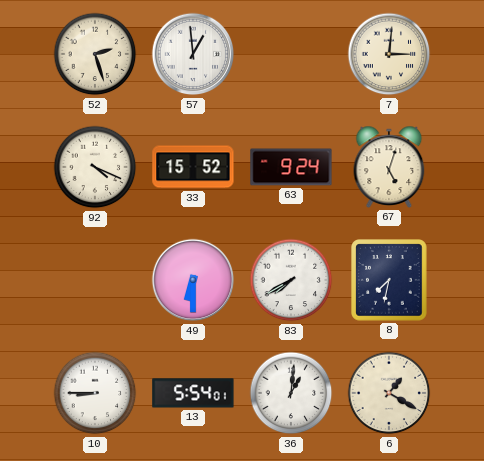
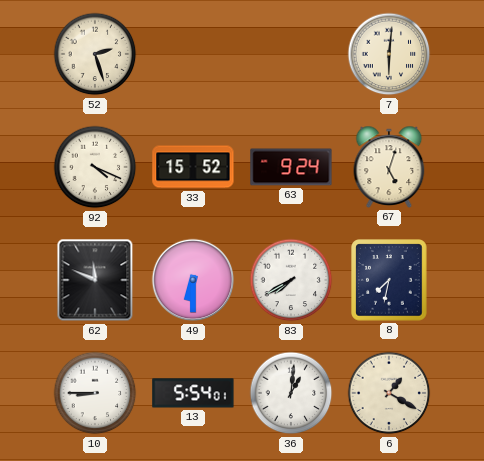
57: 12:59 -> none
7: 3:01 -> 6:01
62: none -> 11:49
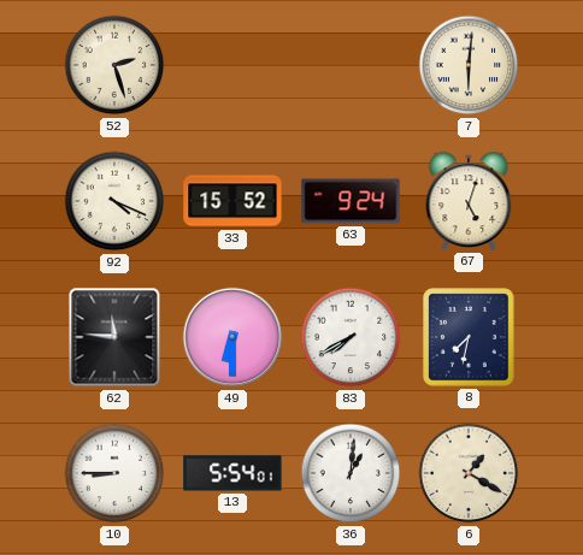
62: 11:49 -> 11:46
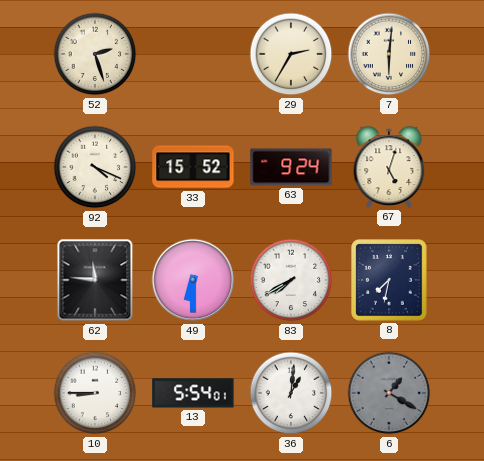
29: none -> 2:35
6 dial: cream -> grey
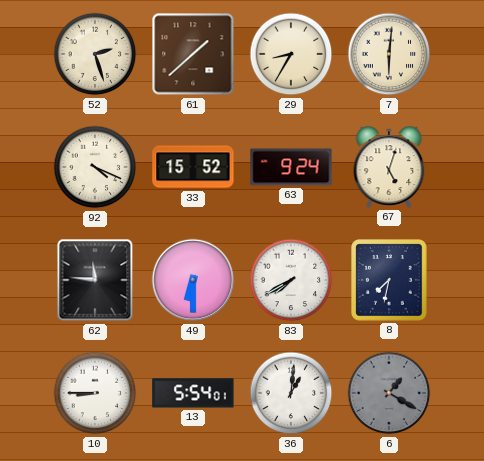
61: none -> 1:38
29: 2:35 -> 8:35
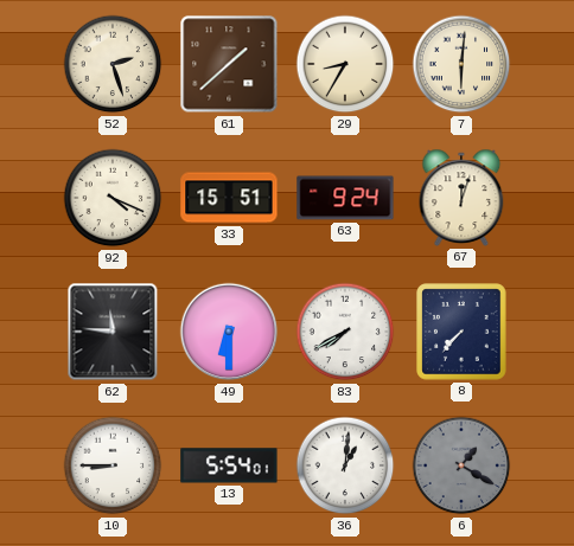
33: 15:52 -> 15:51
67: 5:03 -> 12:03
8: 7:32 -> 7:37
